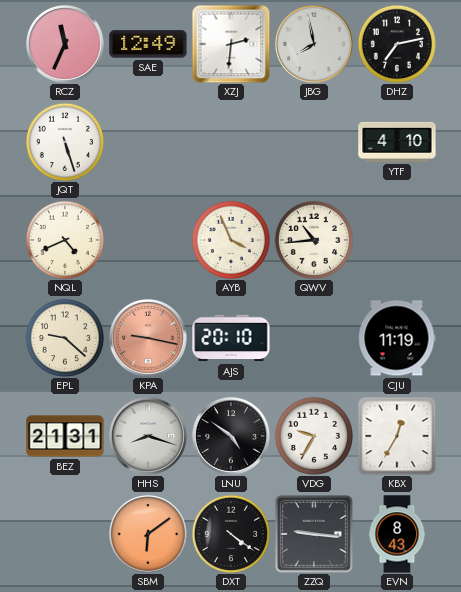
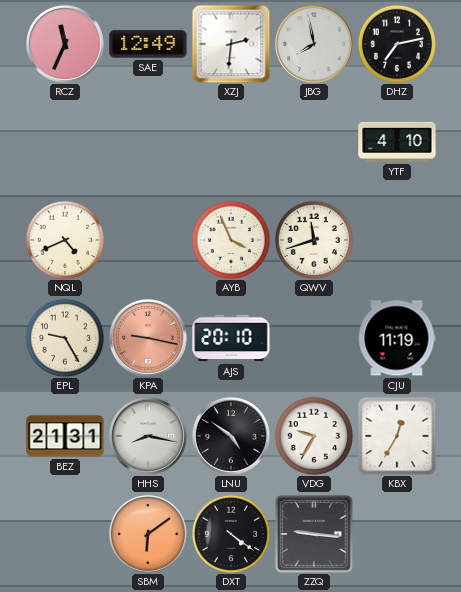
JQT: 5:27 -> none
QWV: 10:44 -> 11:42
EPL: 9:22 -> 9:25
HHS: 8:18 -> 8:17
EVN: 8:43 -> none
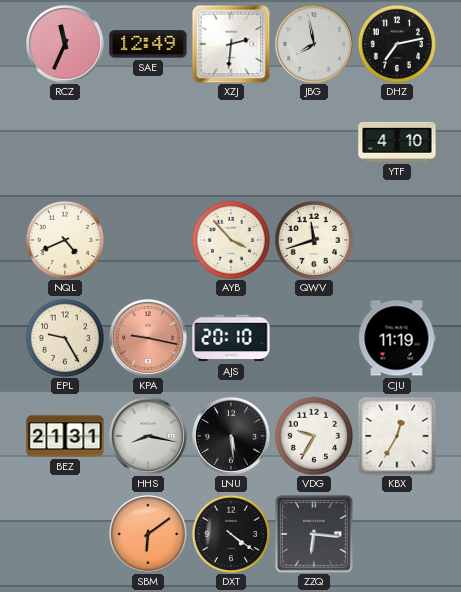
AYB: 3:56 -> 3:53
LNU: 4:51 -> 5:29
ZZQ: 9:16 -> 6:16
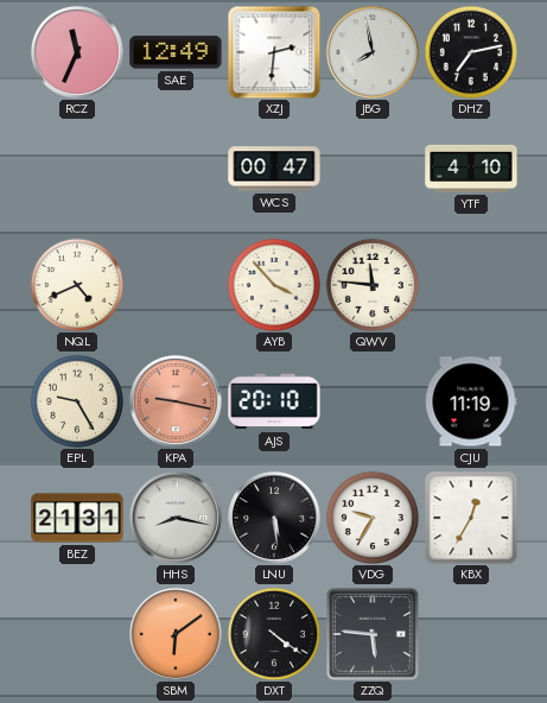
WCS: none -> 00:47
QWV: 11:42 -> 11:46
ZZQ: 6:16 -> 5:46
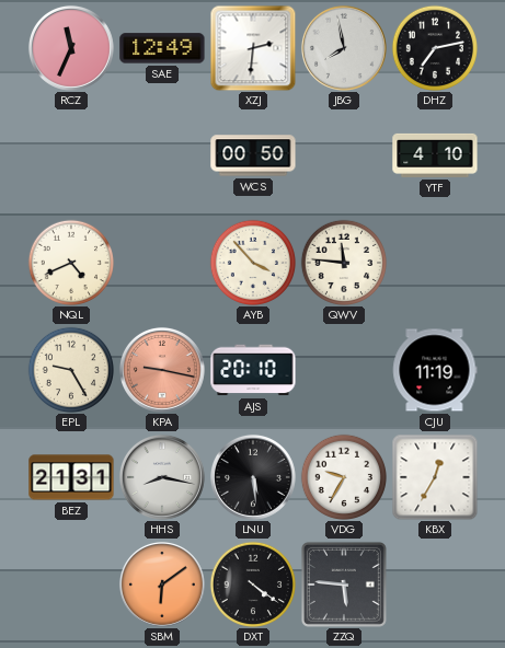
WCS: 00:47 -> 00:50
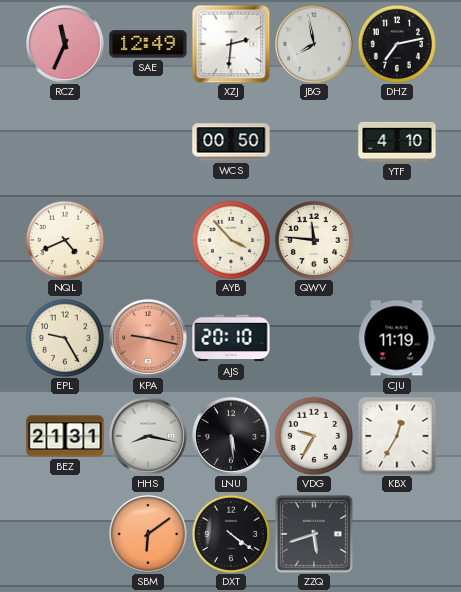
ZZQ: 5:46 -> 5:42
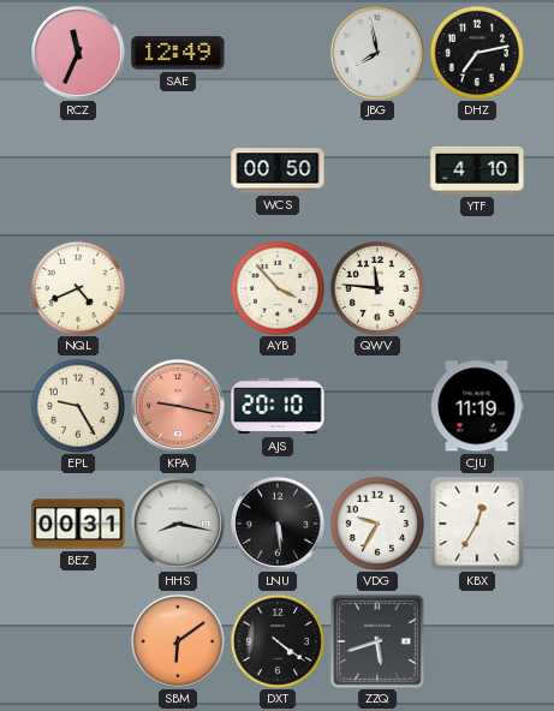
XZJ: 2:31 -> none
BEZ: 21:31 -> 00:31
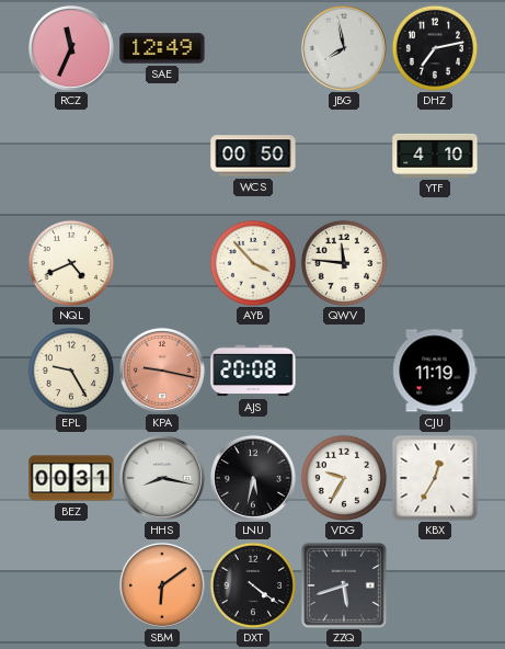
AJS: 20:10 -> 20:08
LNU: 5:29 -> 5:32
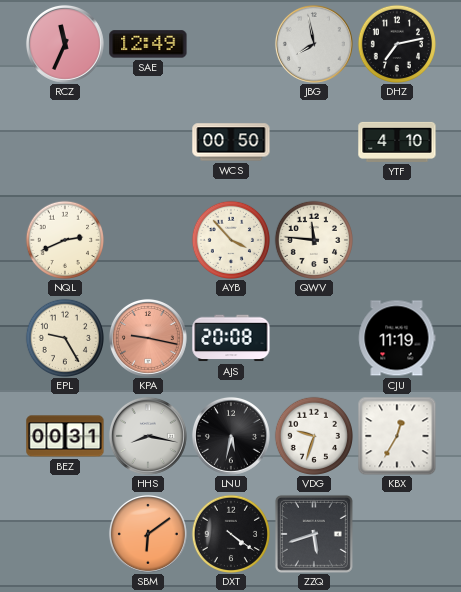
NQL: 4:41 -> 2:41
VDG: 9:35 -> 9:33
